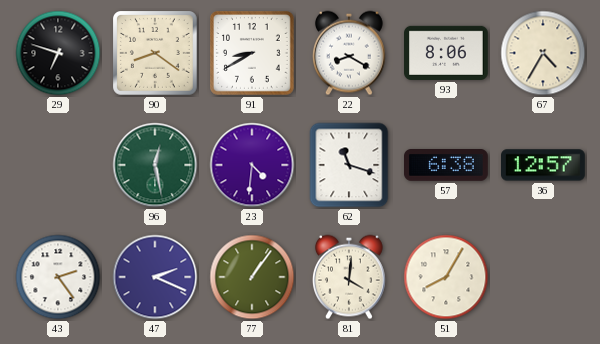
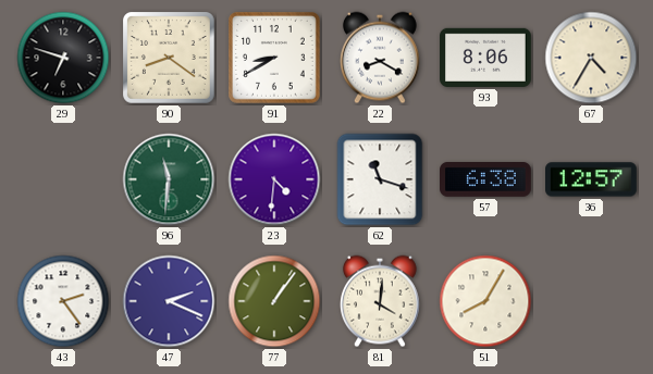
96: 12:28 -> 11:31
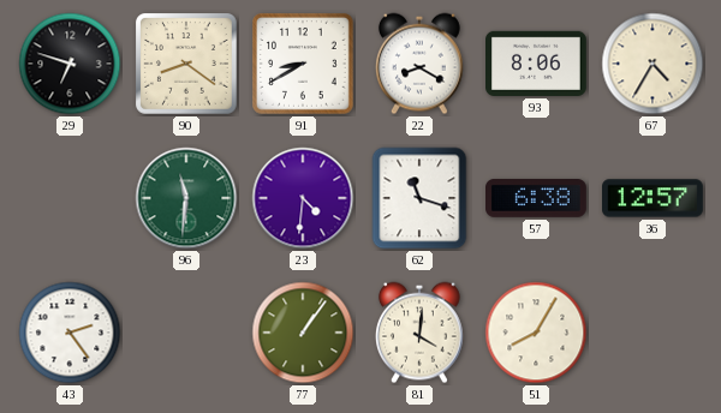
47: 2:19 -> none
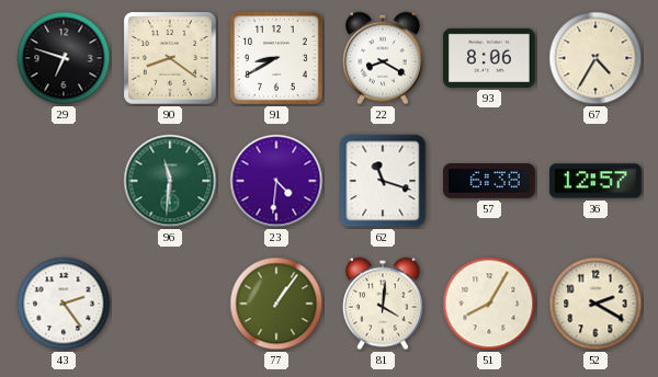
52: none -> 2:20
